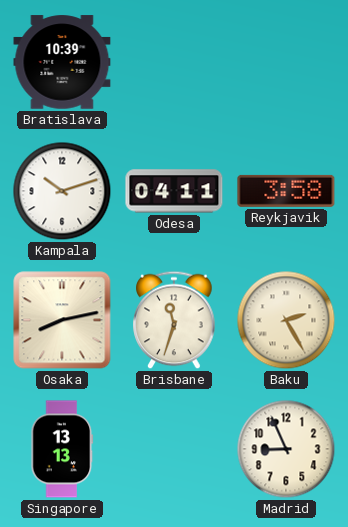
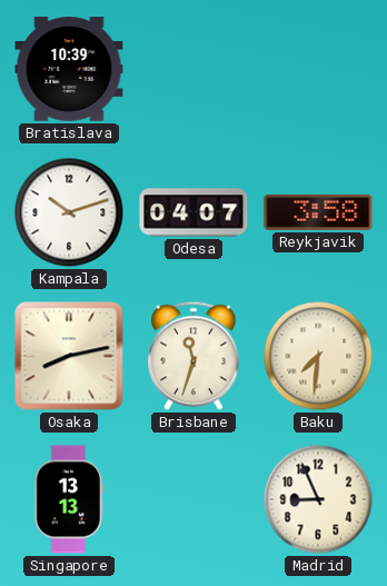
Odesa: 04:11 -> 04:07
Baku: 2:25 -> 7:31
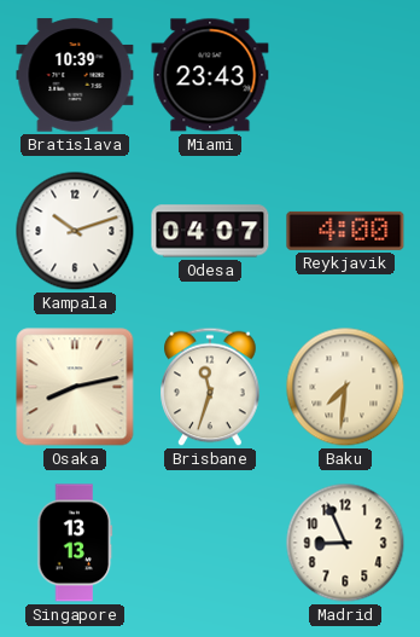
Miami: none -> 23:43
Reykjavik: 3:58 -> 4:00
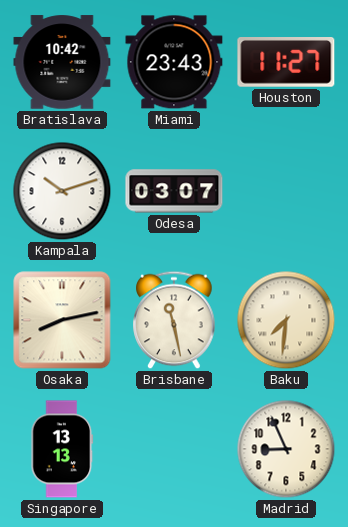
Bratislava: 10:39 -> 10:42
Houston: none -> 11:27
Odesa: 04:07 -> 03:07
Reykjavik: 4:00 -> none
Brisbane: 11:33 -> 11:28
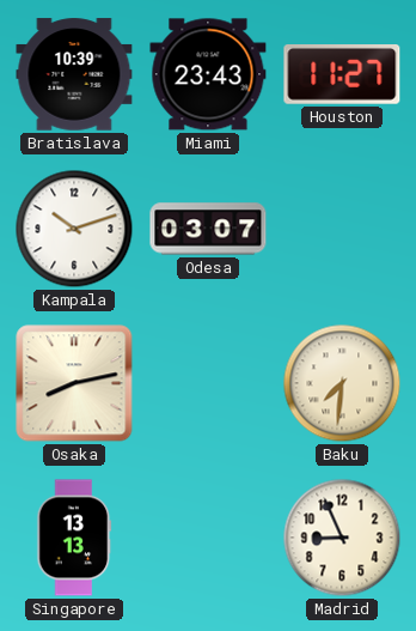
Bratislava: 10:42 -> 10:39
Brisbane: 11:28 -> none
